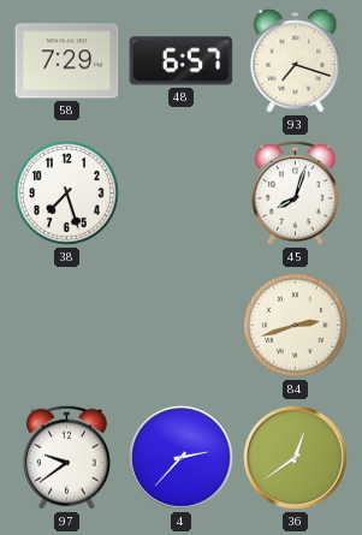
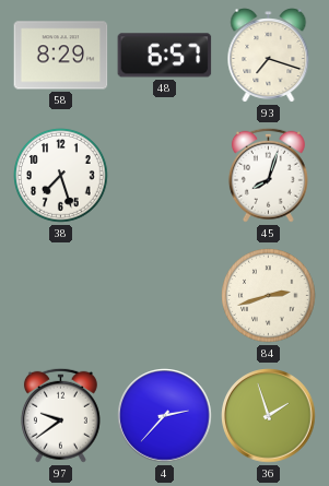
58: 7:29 -> 8:29
36: 12:39 -> 1:57
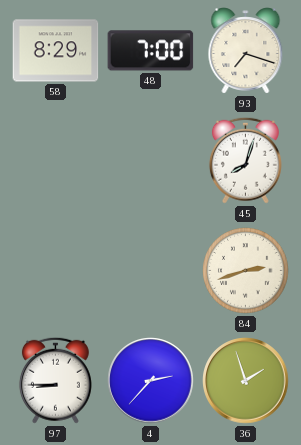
48: 6:57 -> 7:00
38: 7:27 -> none
97: 9:39 -> 8:45
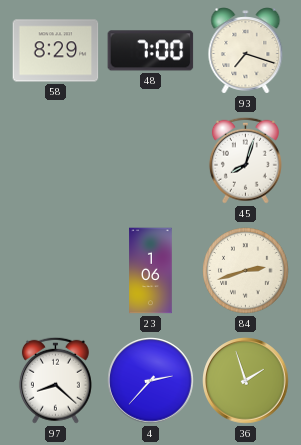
23: none -> 1:06
97: 8:45 -> 8:22
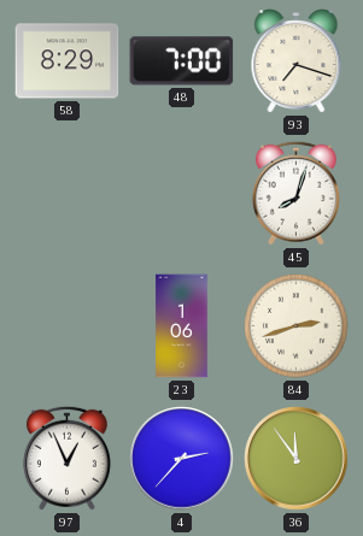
97: 8:22 -> 12:56
36: 1:57 -> 11:54
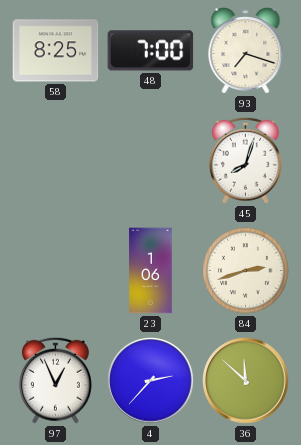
58: 8:29 -> 8:25
36: 11:54 -> 11:52
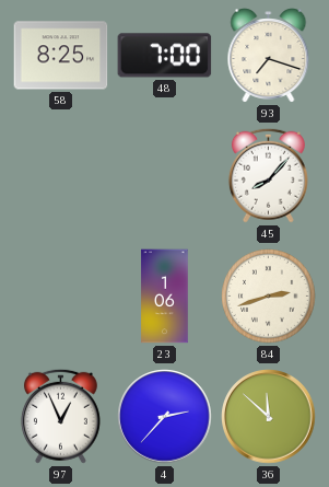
45: 8:03 -> 8:07
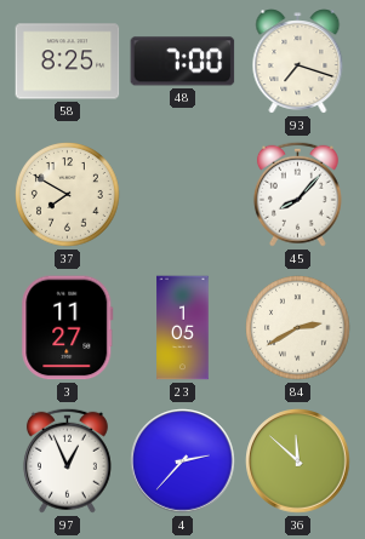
37: none -> 7:50
3: none -> 11:27
23: 1:06 -> 1:05
84: 2:42 -> 2:40
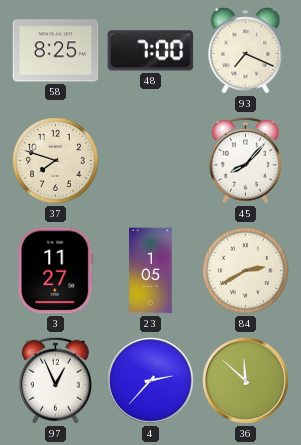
93: 7:18 -> 7:19
37: 7:50 -> 7:48
